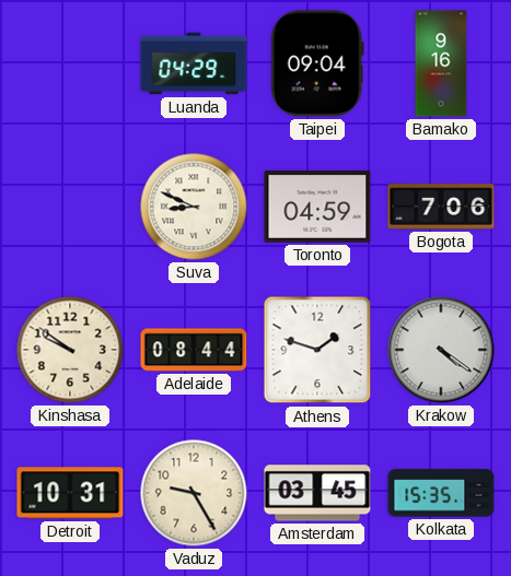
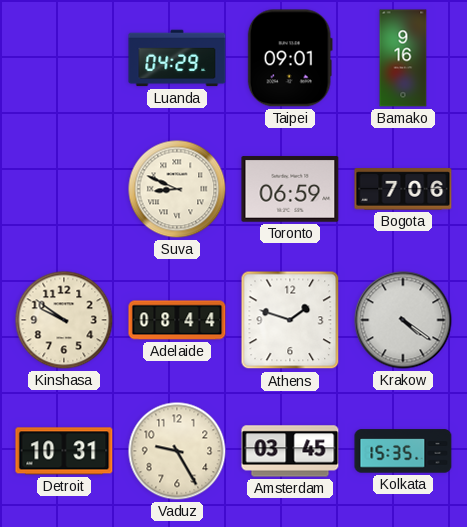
Taipei: 09:04 -> 09:01
Toronto: 04:59 -> 06:59
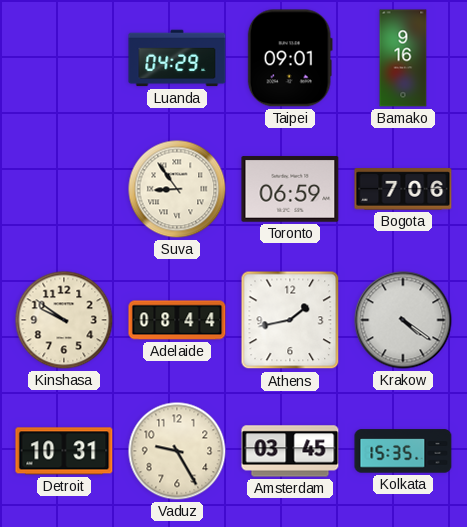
Suva: 8:49 -> 8:54
Athens: 1:48 -> 1:43
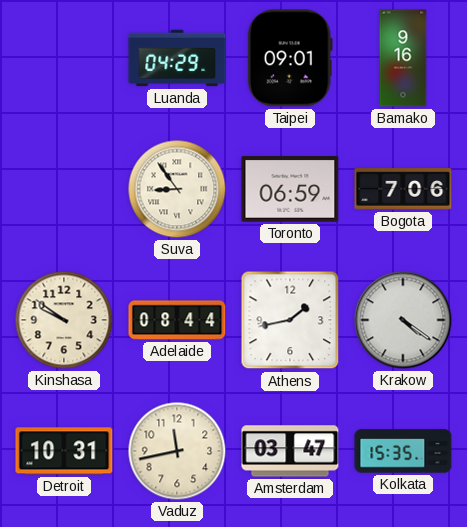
Vaduz: 9:25 -> 11:43
Amsterdam: 03:45 -> 03:47
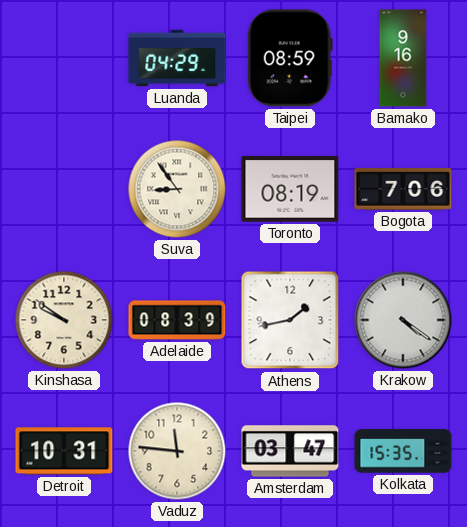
Taipei: 09:01 -> 08:59
Toronto: 06:59 -> 08:19
Adelaide: 08:44 -> 08:39
Vaduz: 11:43 -> 11:46
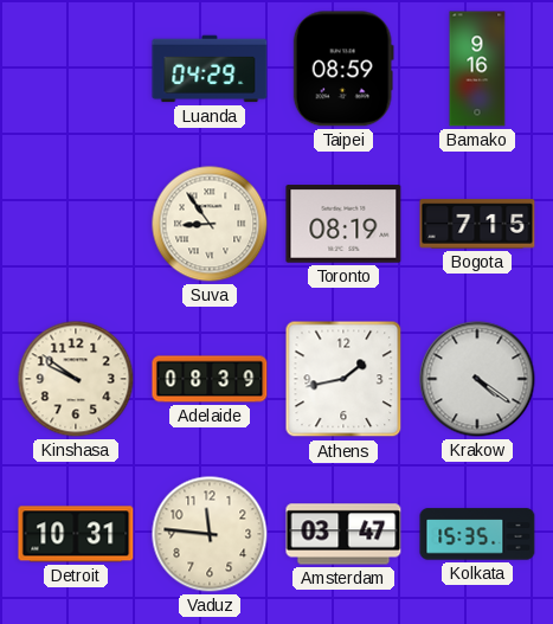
Bogota: 7:06 -> 7:15
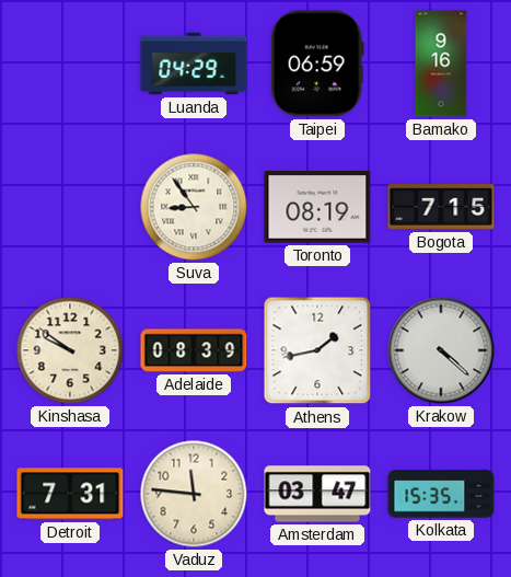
Taipei: 08:59 -> 06:59
Krakow: 4:21 -> 4:22
Detroit: 10:31 -> 7:31
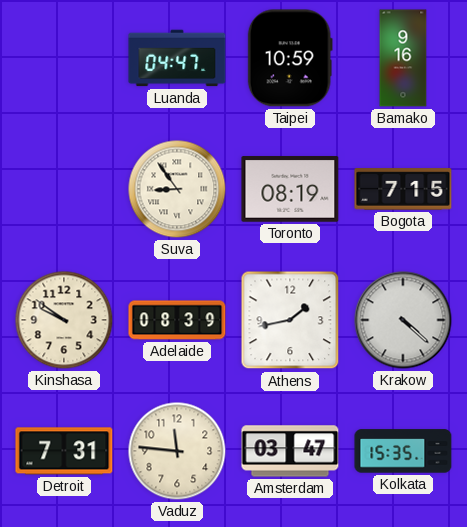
Luanda: 04:29 -> 04:47
Taipei: 06:59 -> 10:59
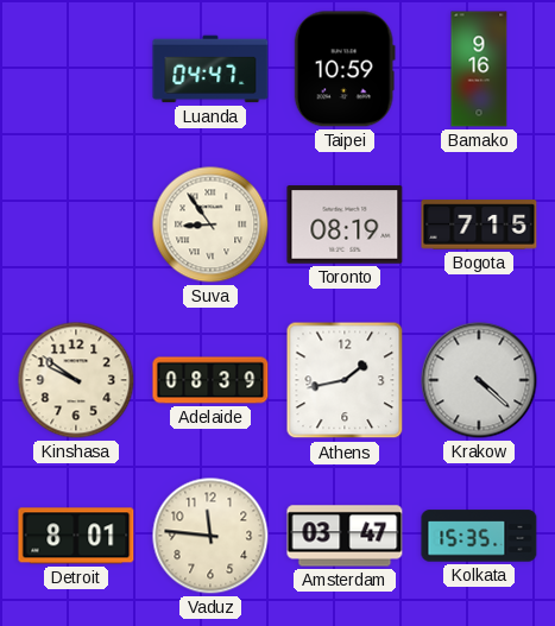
Detroit: 7:31 -> 8:01
